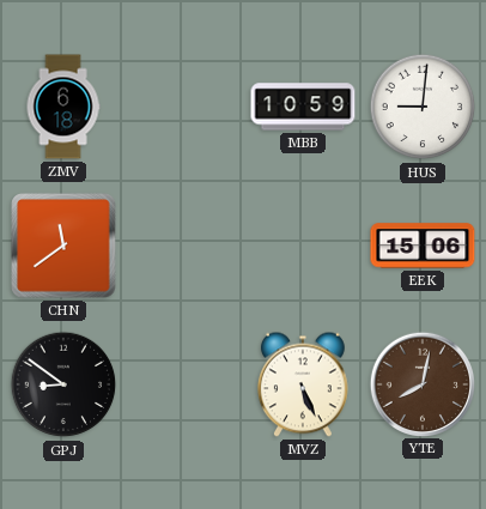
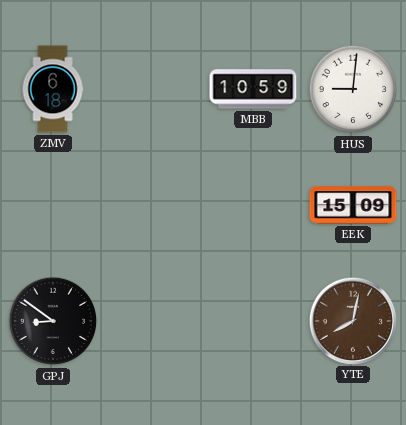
CHN: 11:39 -> none
EEK: 15:06 -> 15:09
MVZ: 5:26 -> none
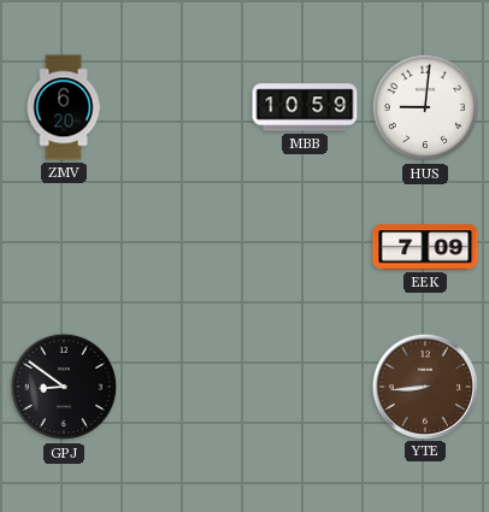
ZMV: 6:18 -> 6:20
EEK: 15:09 -> 7:09
YTE: 8:02 -> 8:44
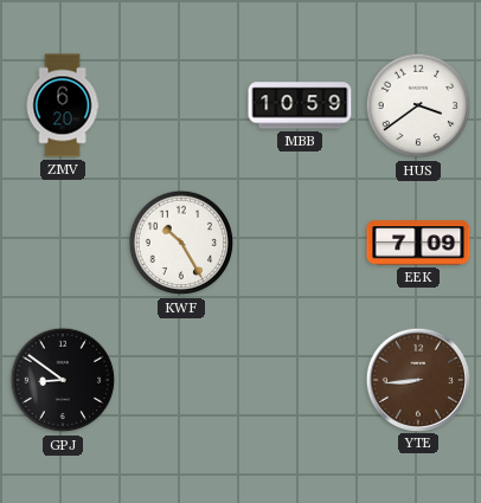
HUS: 9:01 -> 3:39
KWF: none -> 10:25
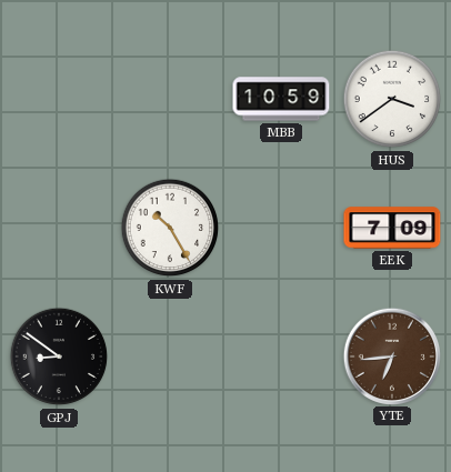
ZMV: 6:20 -> none
YTE: 8:44 -> 6:44
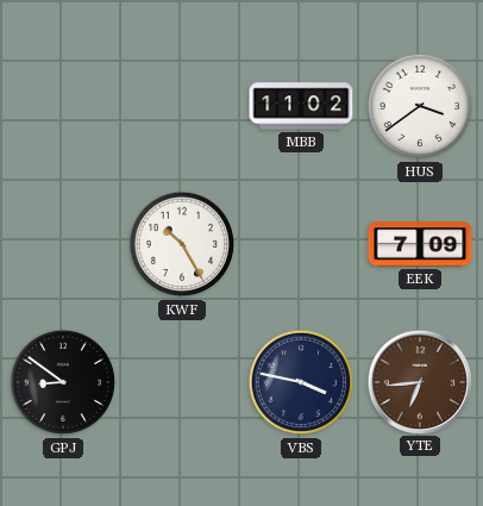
MBB: 10:59 -> 11:02
VBS: none -> 3:47
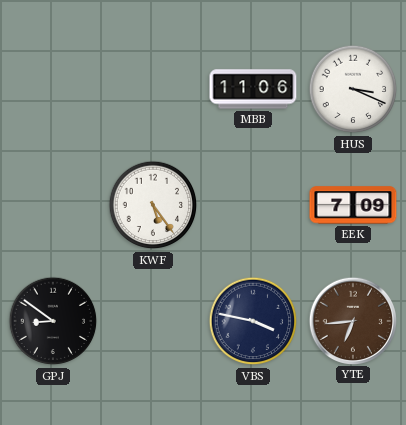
MBB: 11:02 -> 11:06
HUS: 3:39 -> 3:19
KWF: 10:25 -> 5:24
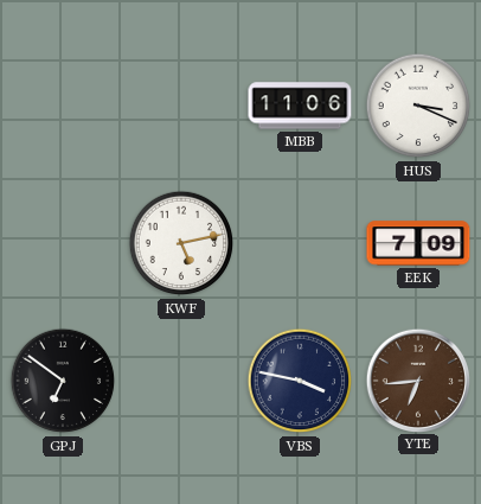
KWF: 5:24 -> 5:13
GPJ: 8:51 -> 6:51
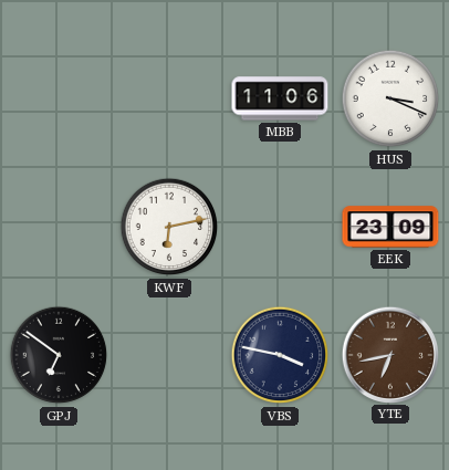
KWF: 5:13 -> 6:13
EEK: 7:09 -> 23:09
YTE: 6:44 -> 6:43
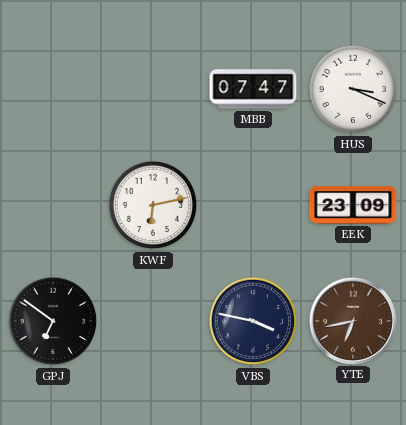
MBB: 11:06 -> 07:47
